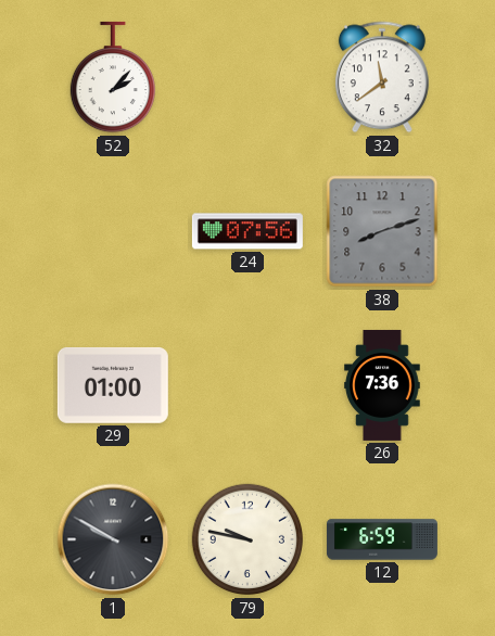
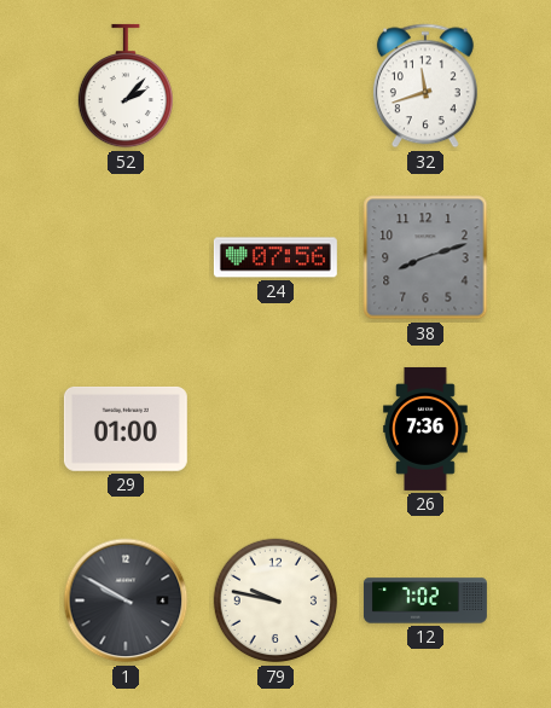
32: 11:39 -> 11:42
12: 6:59 -> 7:02
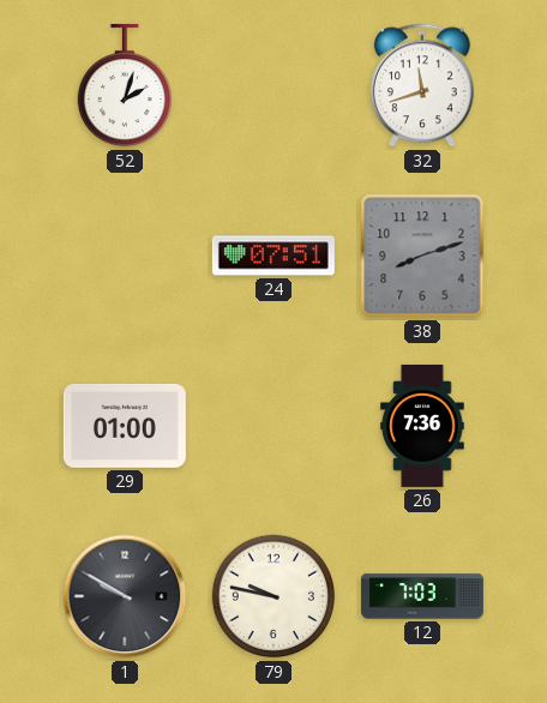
52: 2:07 -> 2:03
24: 07:56 -> 07:51
12: 7:02 -> 7:03
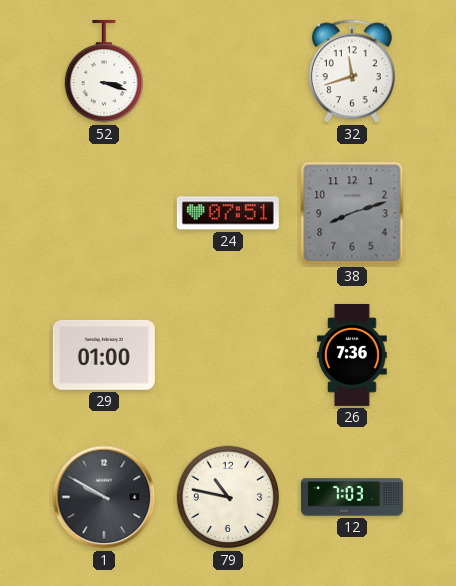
52: 2:03 -> 3:18
79: 9:47 -> 10:47
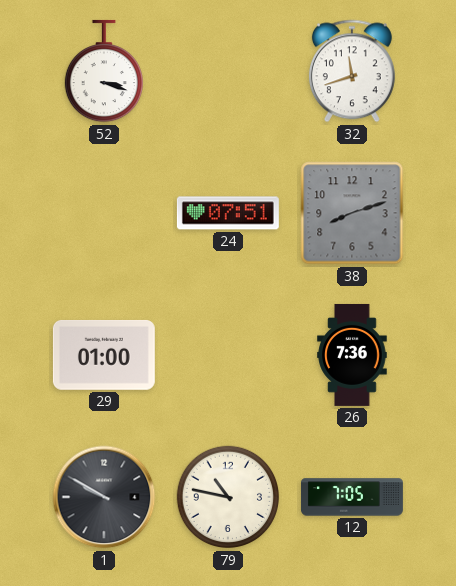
12: 7:03 -> 7:05
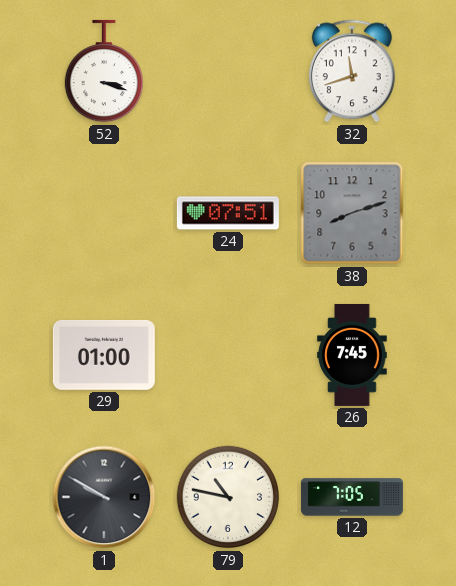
26: 7:36 -> 7:45
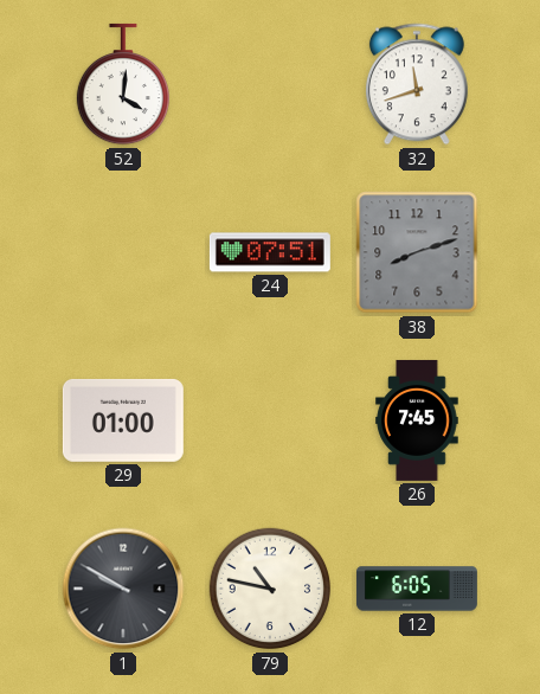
52: 3:18 -> 4:01
12: 7:05 -> 6:05
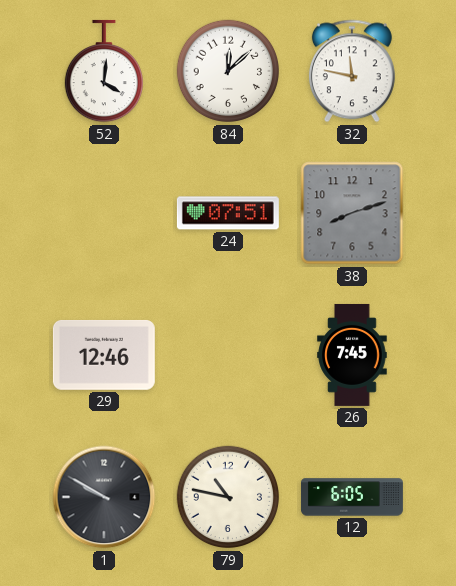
84: none -> 12:08
32: 11:42 -> 11:47
29: 01:00 -> 12:46
